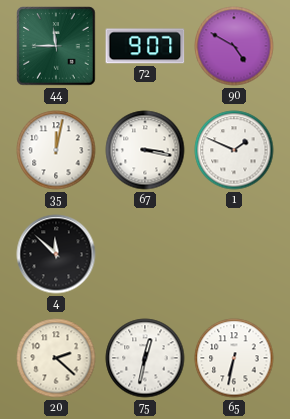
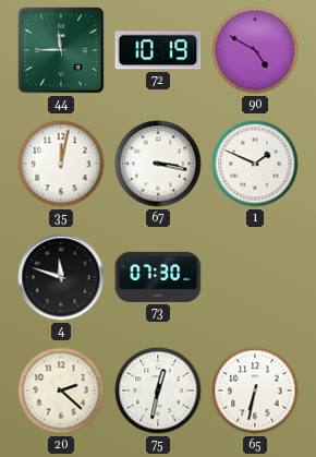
72: 9:07 -> 10:19
4: 11:52 -> 11:48
73: none -> 07:30
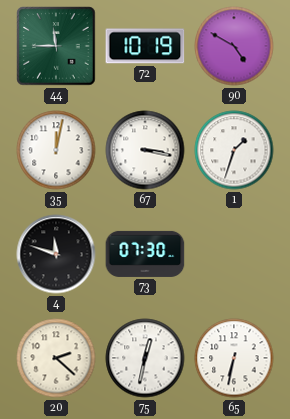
1: 1:49 -> 1:33
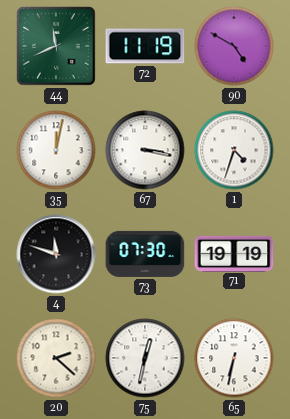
44: 11:45 -> 11:41
72: 10:19 -> 11:19
1: 1:33 -> 4:33
71: none -> 19:19
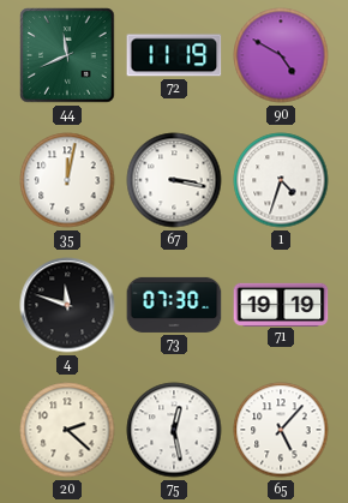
75: 12:32 -> 12:28
65: 6:32 -> 5:07
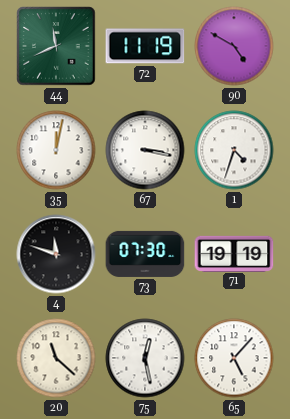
20: 2:22 -> 11:22
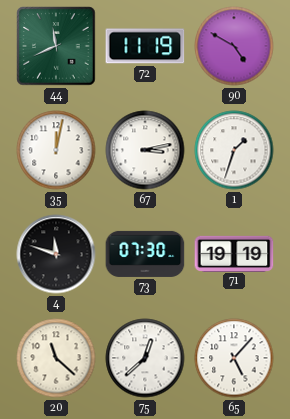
67: 3:17 -> 3:13
1: 4:33 -> 1:33
75: 12:28 -> 12:38
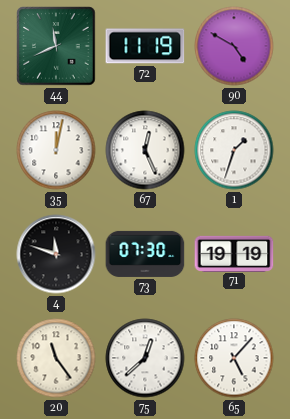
67: 3:13 -> 12:26
20: 11:22 -> 11:24
